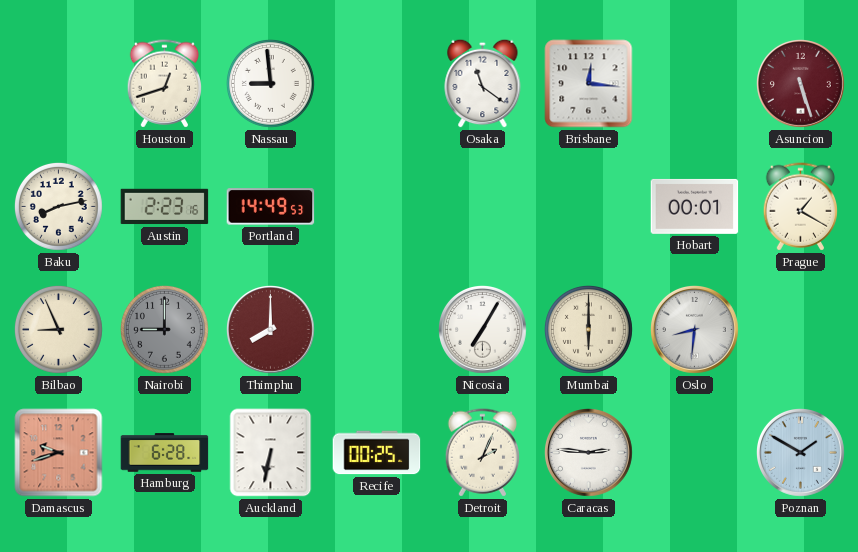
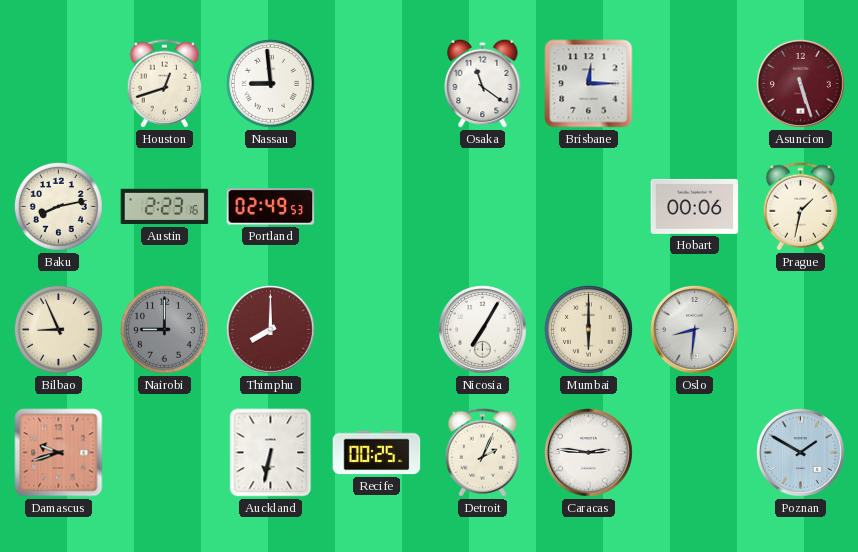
Brisbane: 12:16 -> 12:15
Portland: 14:49 -> 02:49
Hobart: 00:01 -> 00:06
Prague: 1:20 -> 1:32
Hamburg: 6:28 -> none
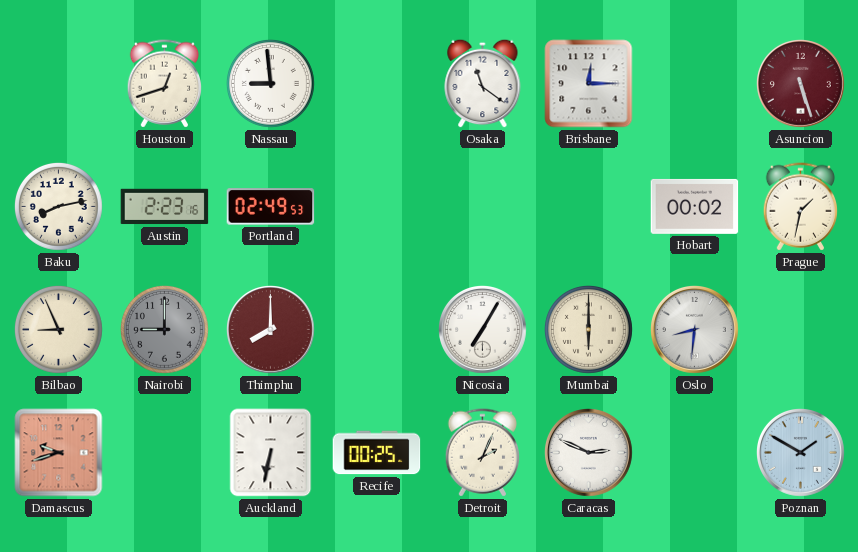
Hobart: 00:06 -> 00:02
Caracas: 2:46 -> 2:49
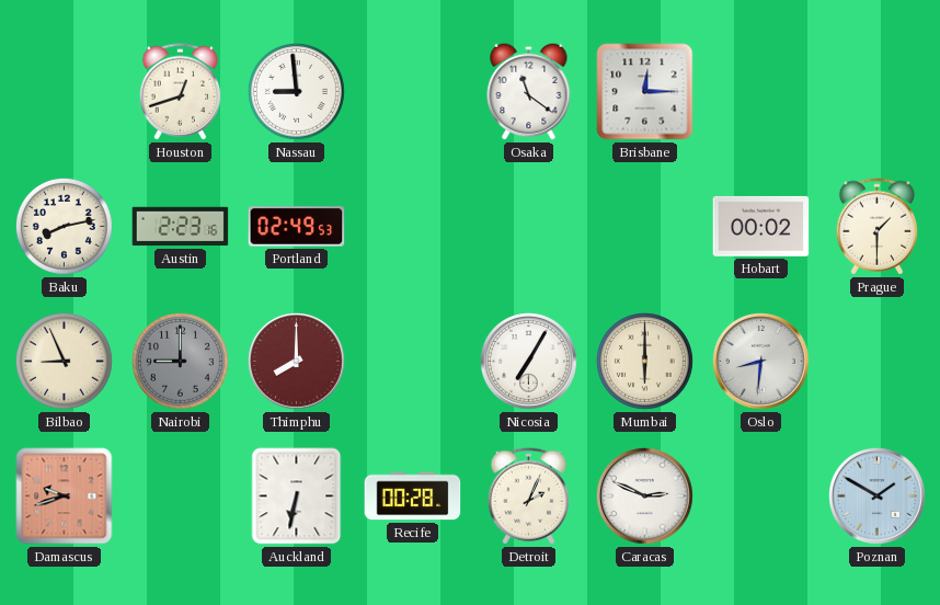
Asuncion: 5:27 -> none
Prague: 1:32 -> 1:30
Recife: 00:25 -> 00:28
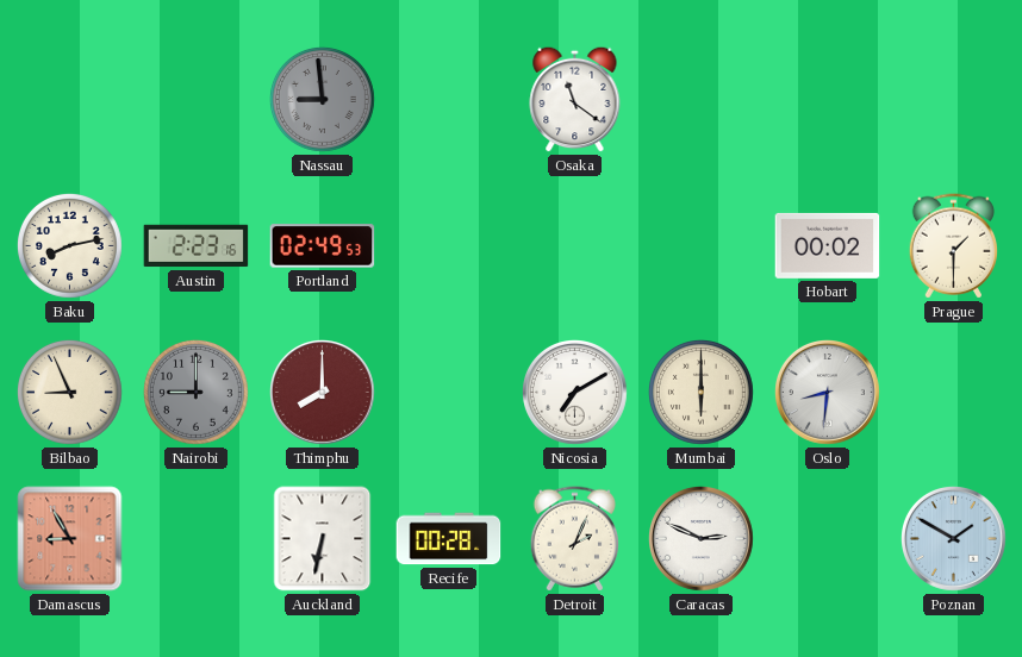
Houston: 12:42 -> none
Nassau dial: white -> grey
Brisbane: 12:15 -> none
Nicosia: 7:05 -> 7:10
Damascus: 9:42 -> 8:55
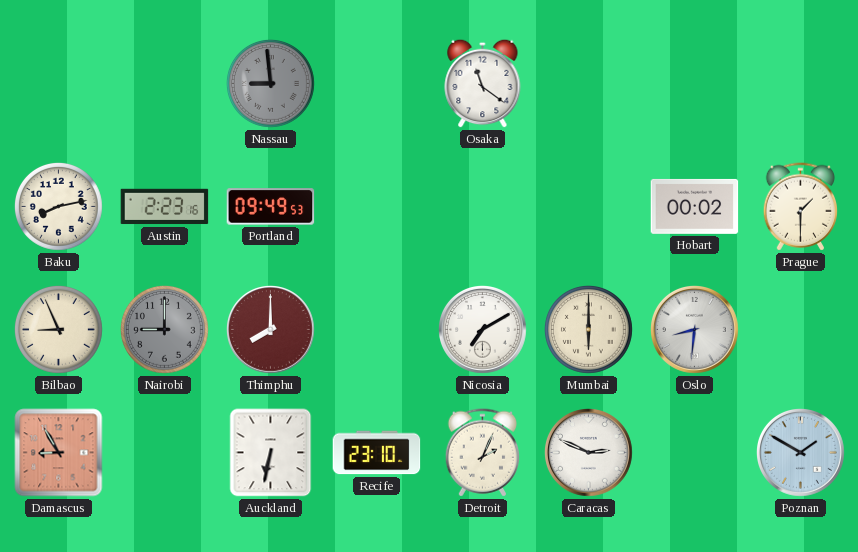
Portland: 02:49 -> 09:49
Recife: 00:28 -> 23:10
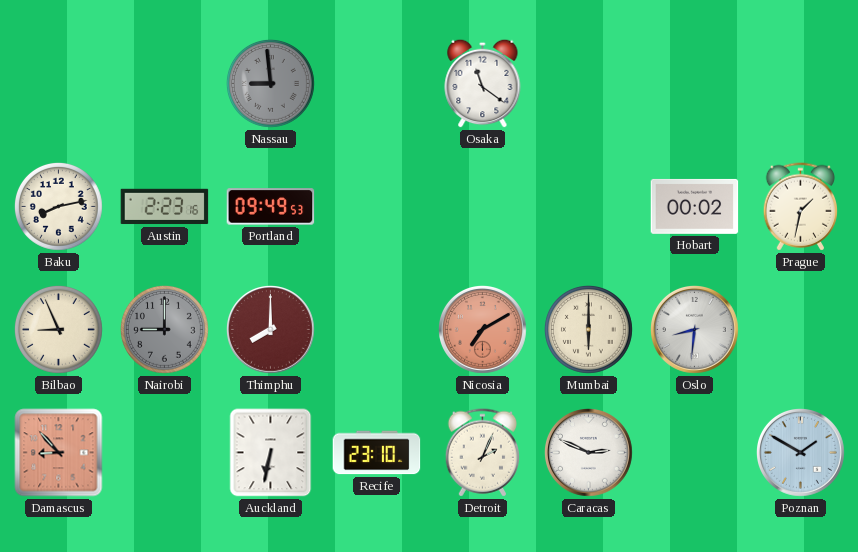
Prague: 1:30 -> 1:32
Nicosia dial: white -> salmon
Damascus: 8:55 -> 8:53
